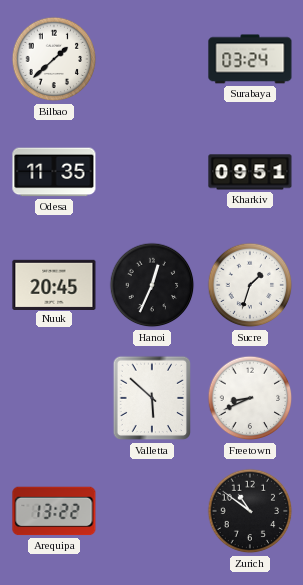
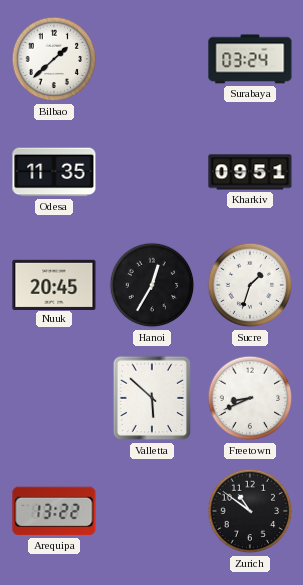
Hanoi: 12:34 -> 12:35
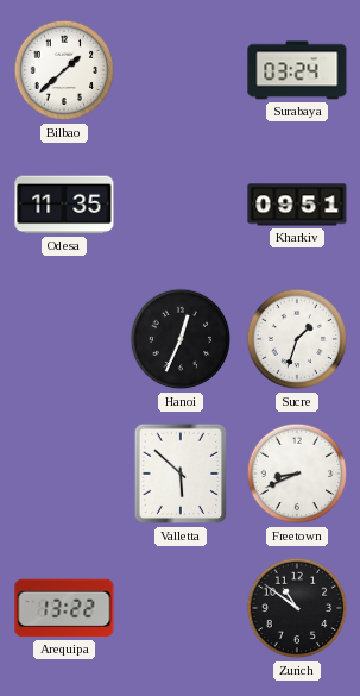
Nuuk: 20:45 -> none
Hanoi: 12:35 -> 12:34
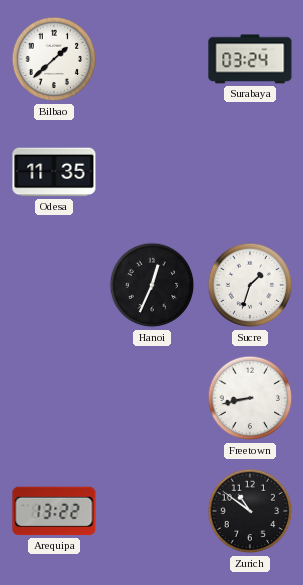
Kharkiv: 09:51 -> none
Valletta: 5:52 -> none
Freetown: 8:41 -> 8:43
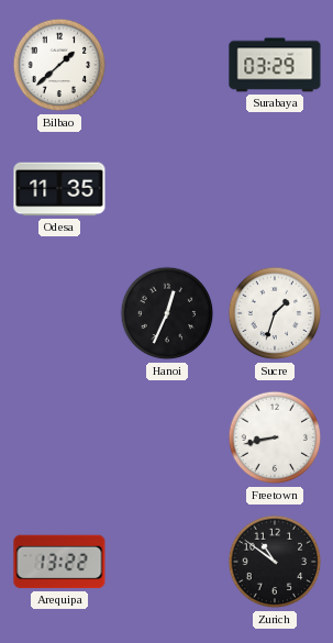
Surabaya: 03:24 -> 03:29
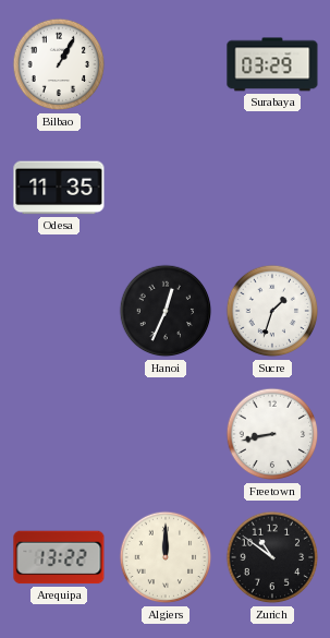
Bilbao: 1:38 -> 1:05
Algiers: none -> 12:00
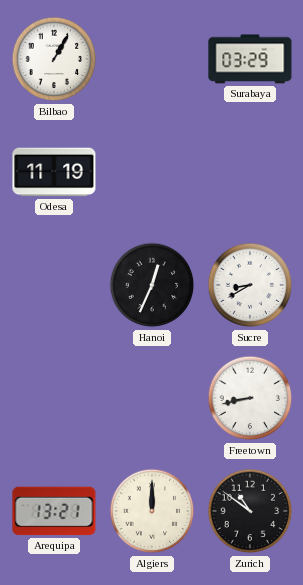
Odesa: 11:35 -> 11:19
Sucre: 1:33 -> 8:40
Arequipa: 13:22 -> 13:21
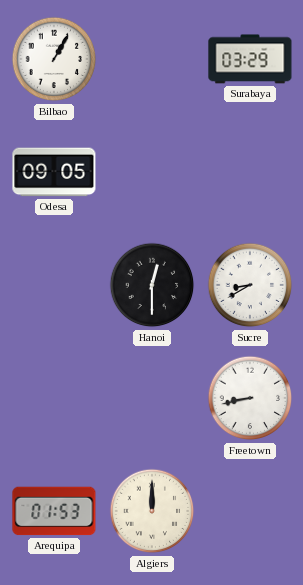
Odesa: 11:19 -> 09:05
Hanoi: 12:34 -> 12:30
Arequipa: 13:21 -> 01:53
Zurich: 10:51 -> none
